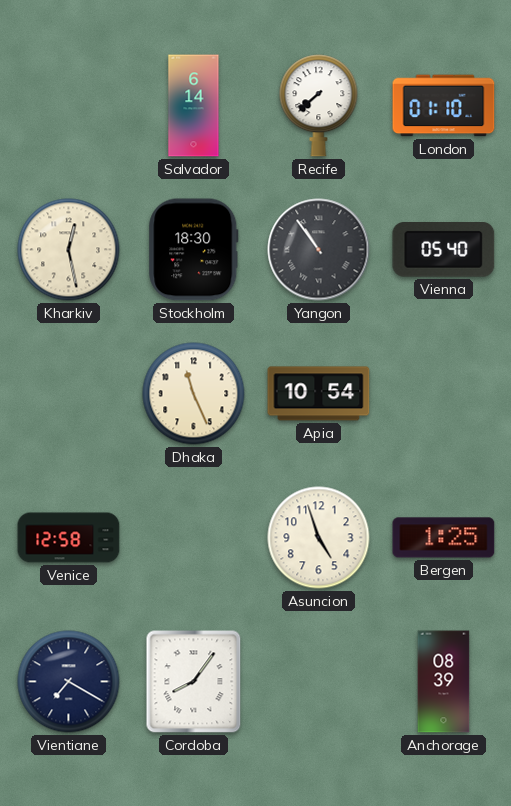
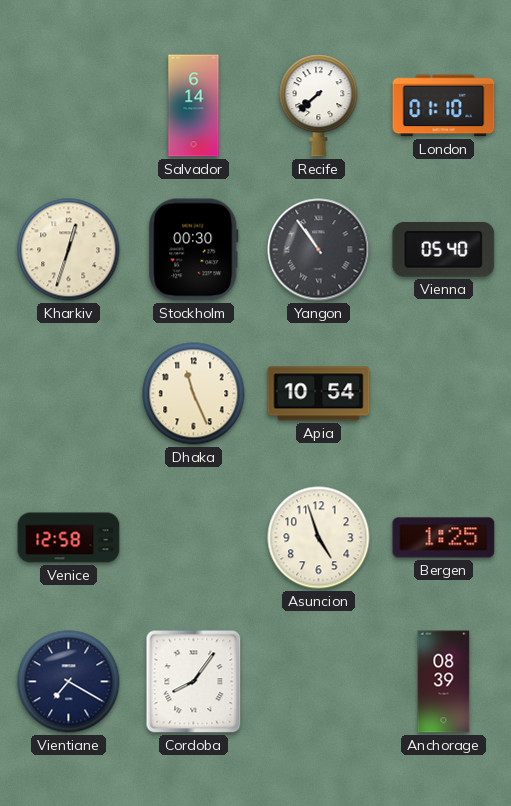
Kharkiv: 12:28 -> 12:33
Stockholm: 18:30 -> 00:30
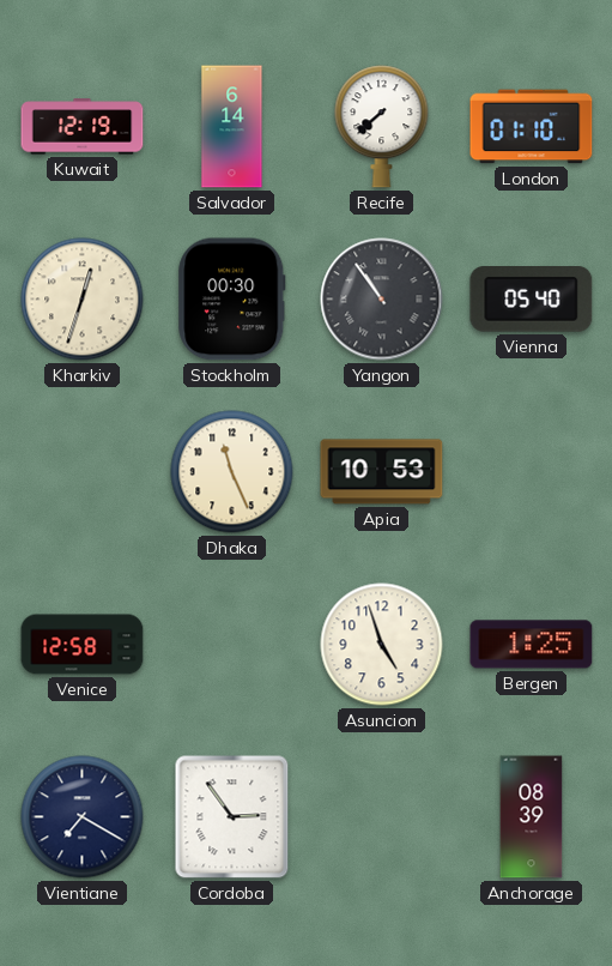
Kuwait: none -> 12:19
Apia: 10:54 -> 10:53
Cordoba: 8:06 -> 2:54
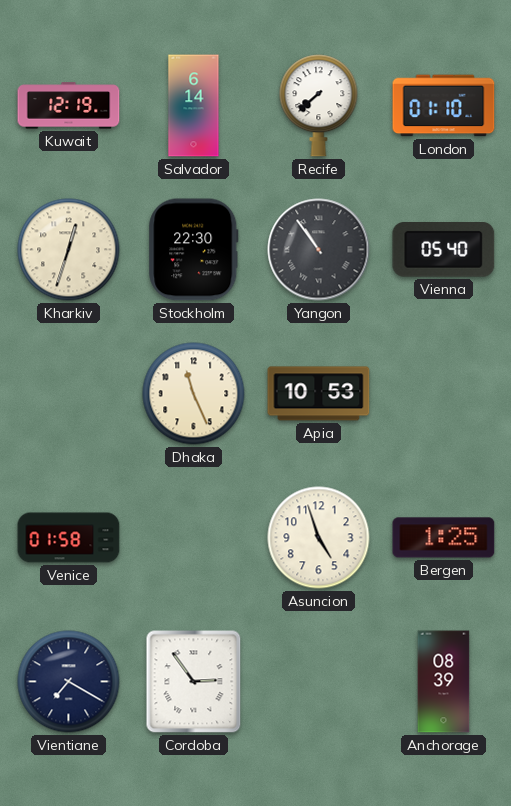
Stockholm: 00:30 -> 22:30
Venice: 12:58 -> 01:58
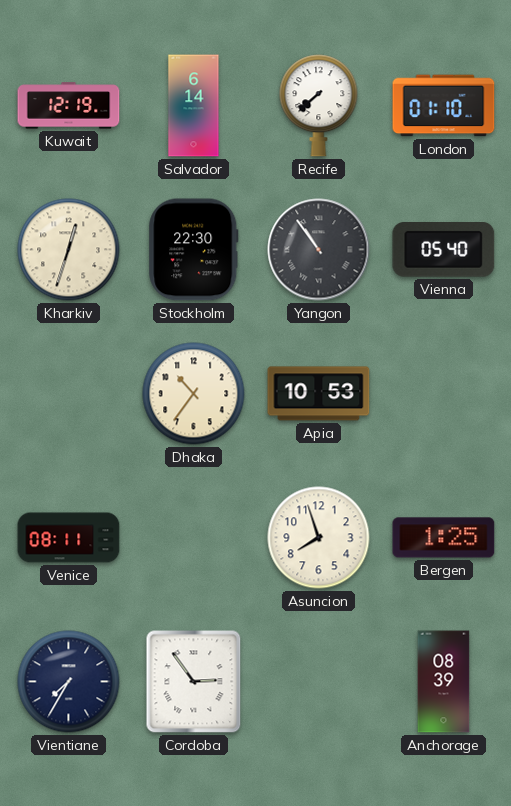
Dhaka: 11:26 -> 10:36
Venice: 01:58 -> 08:11
Asuncion: 4:57 -> 7:57
Vientiane: 7:20 -> 7:35
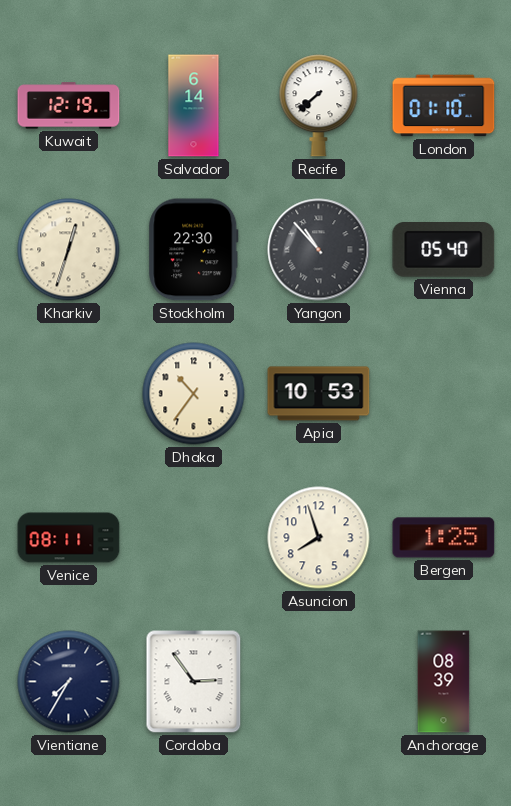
Yangon: 10:54 -> 10:53
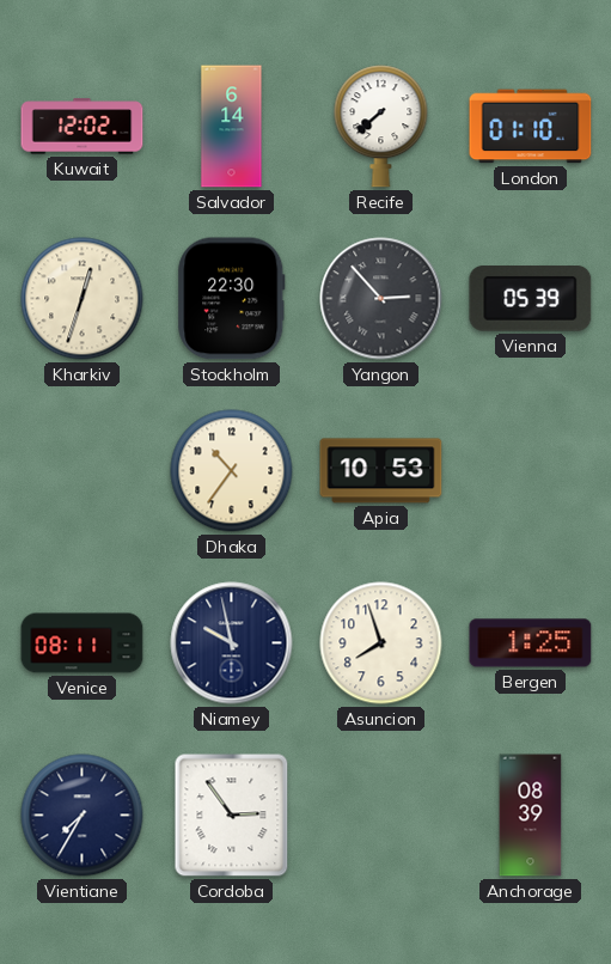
Kuwait: 12:19 -> 12:02
Yangon: 10:53 -> 2:53
Vienna: 05:40 -> 05:39
Niamey: none -> 9:58
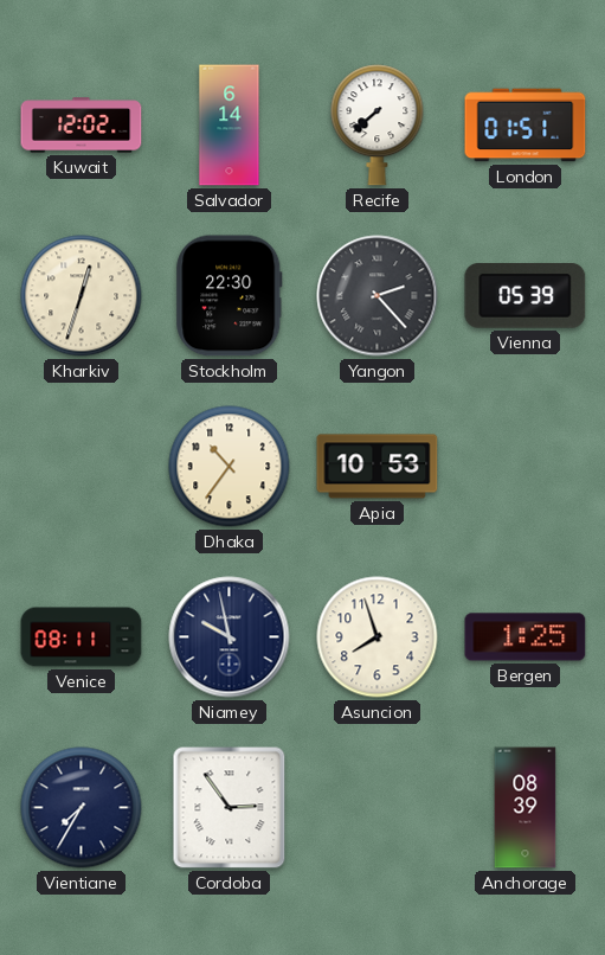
London: 01:10 -> 01:51
Yangon: 2:53 -> 2:23
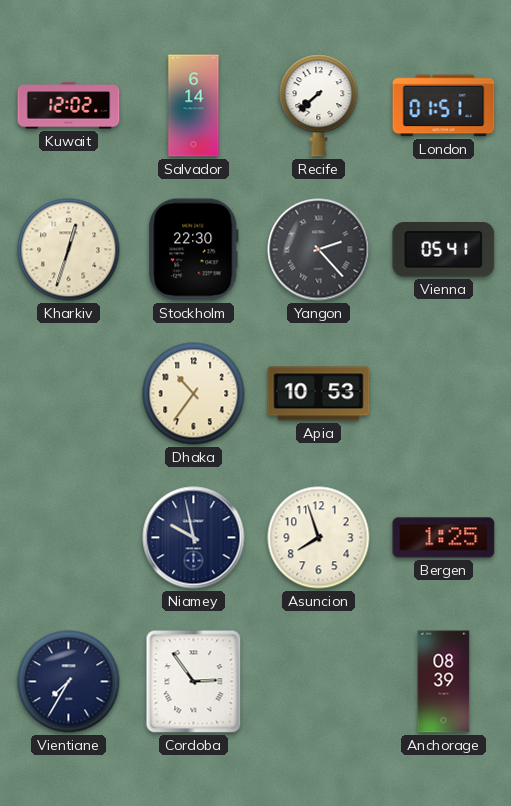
Vienna: 05:39 -> 05:41
Venice: 08:11 -> none
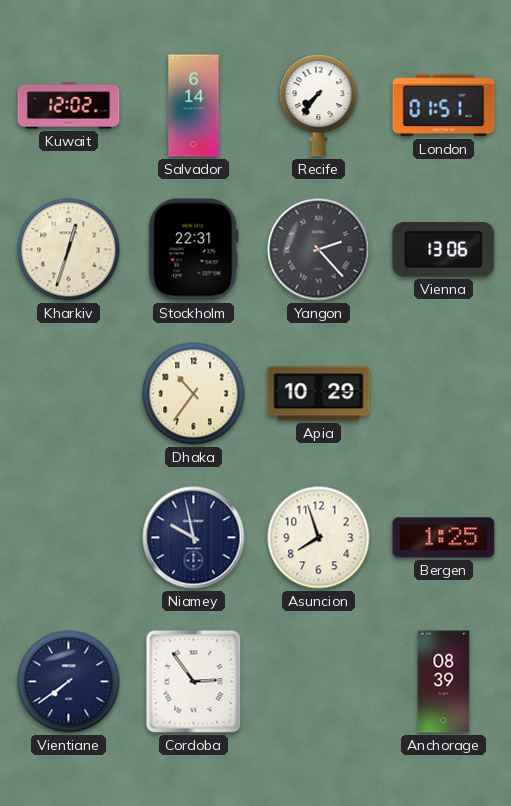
Recife: 7:38 -> 7:36
Stockholm: 22:30 -> 22:31
Vienna: 05:41 -> 13:06
Apia: 10:53 -> 10:29
Vientiane: 7:35 -> 7:39
